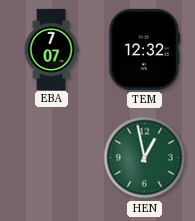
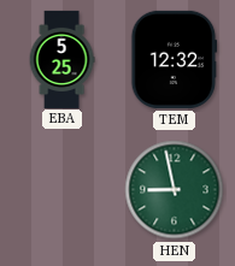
EBA: 7:07 -> 5:25
HEN: 12:58 -> 8:58
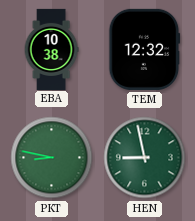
EBA: 5:25 -> 10:38
PKT: none -> 8:47
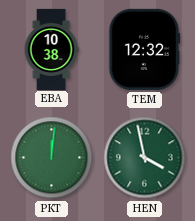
PKT: 8:47 -> 12:01
HEN: 8:58 -> 3:58
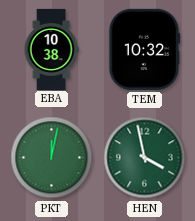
TEM: 12:32 -> 10:32
PKT: 12:01 -> 12:02
